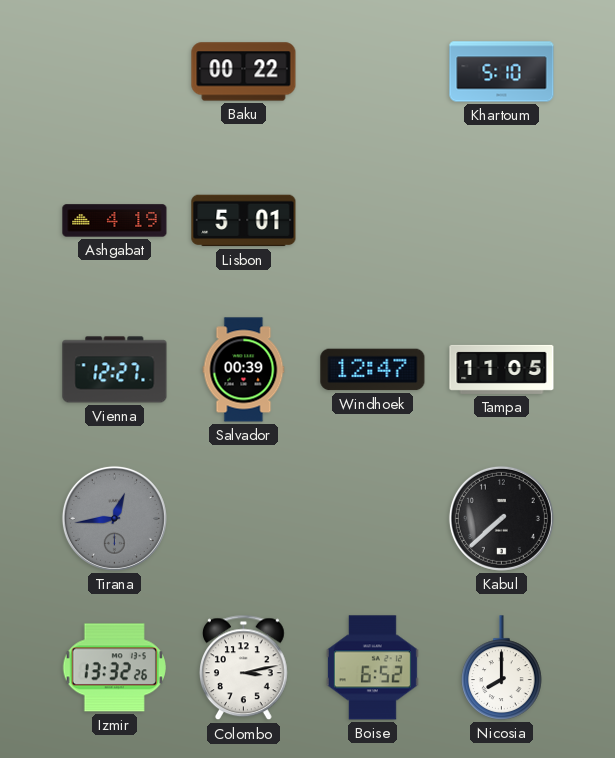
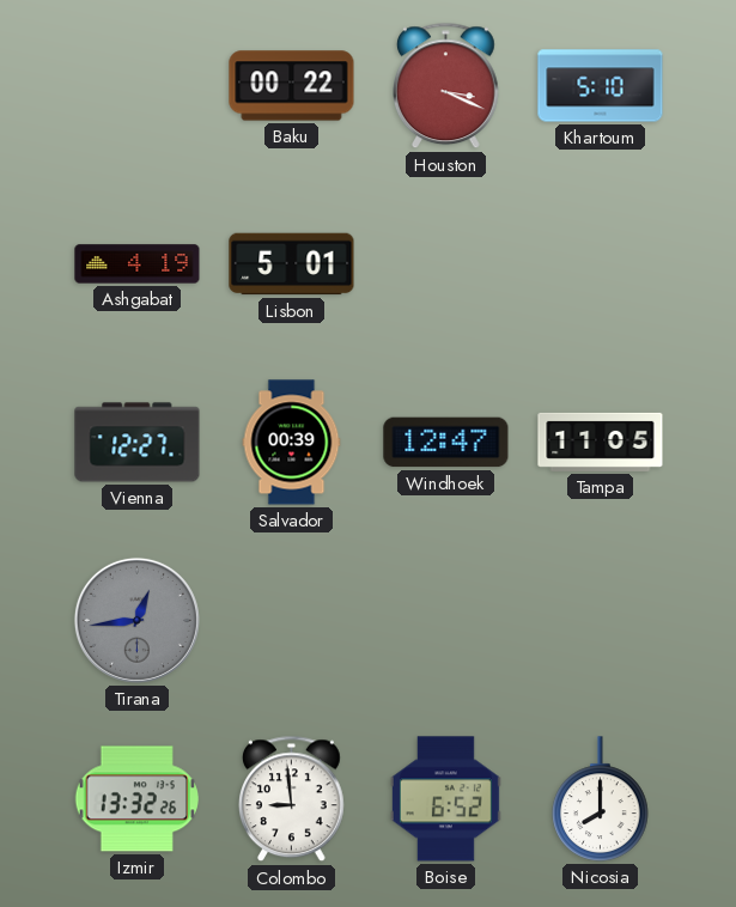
Houston: none -> 3:19
Kabul: 7:38 -> none
Colombo: 3:13 -> 8:59
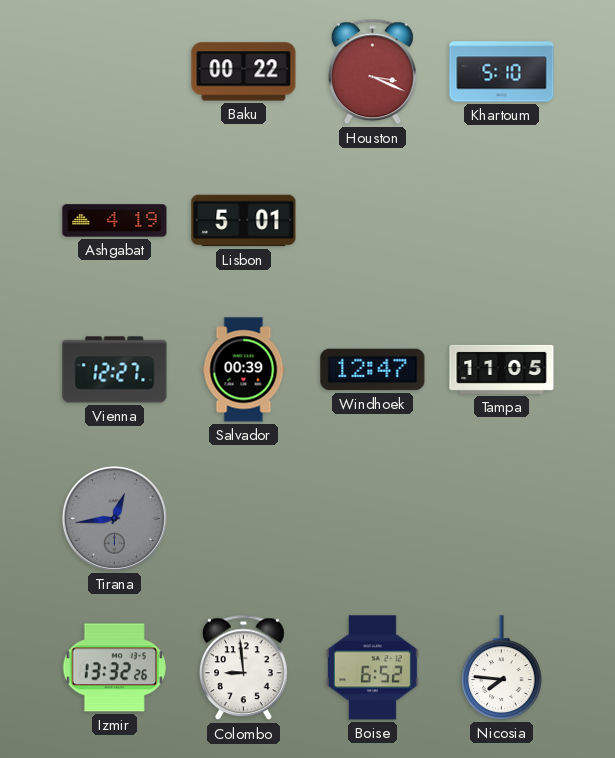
Nicosia: 8:00 -> 7:46
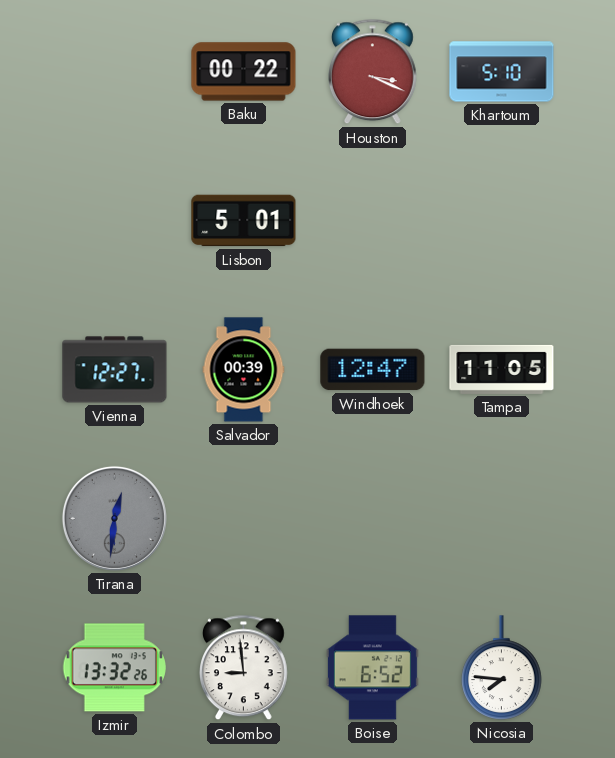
Ashgabat: 4:19 -> none
Tirana: 12:44 -> 12:31
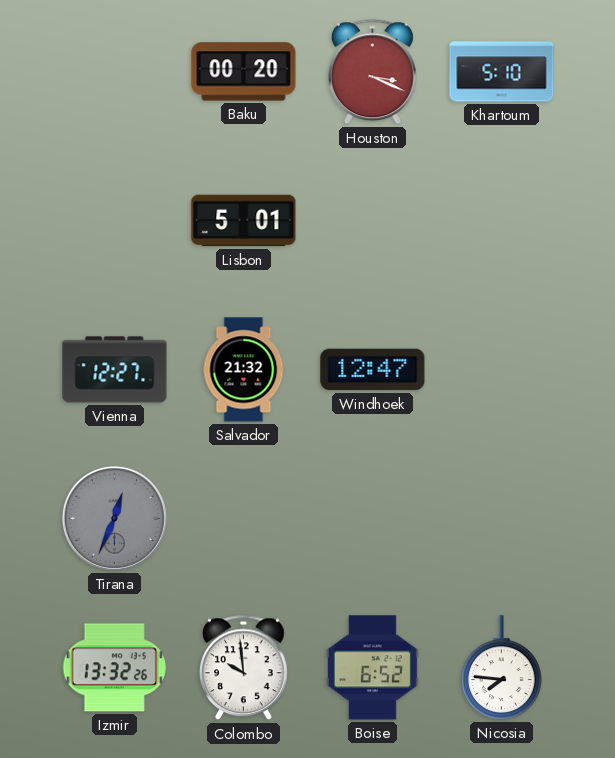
Baku: 00:22 -> 00:20
Salvador: 00:39 -> 21:32
Tampa: 11:05 -> none
Tirana: 12:31 -> 12:34
Colombo: 8:59 -> 9:59
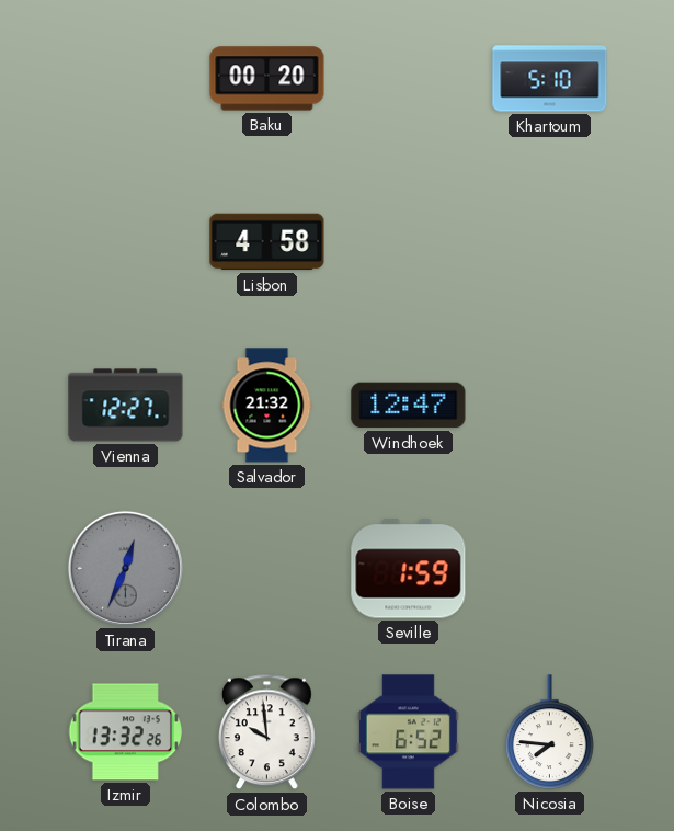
Houston: 3:19 -> none
Lisbon: 5:01 -> 4:58
Seville: none -> 1:59
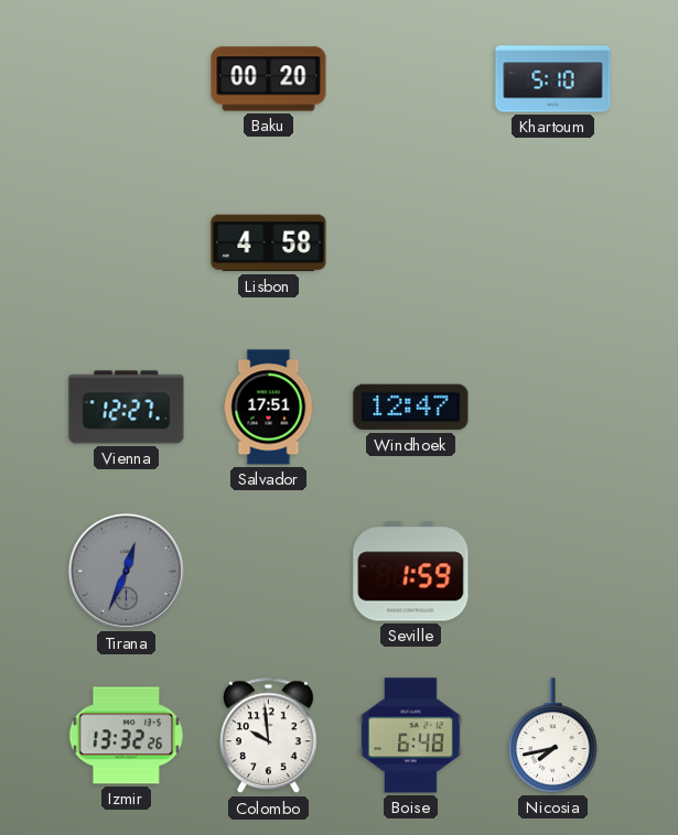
Salvador: 21:32 -> 17:51
Boise: 6:52 -> 6:48
Nicosia: 7:46 -> 7:43
